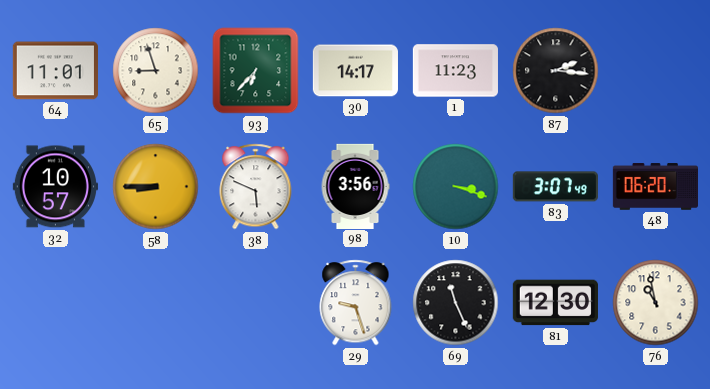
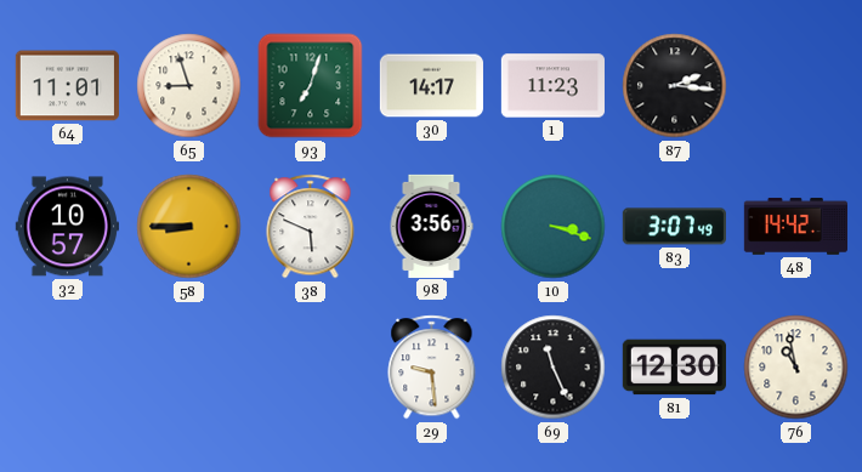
93: 6:37 -> 7:03
48: 06:20 -> 14:42
29: 9:27 -> 9:29
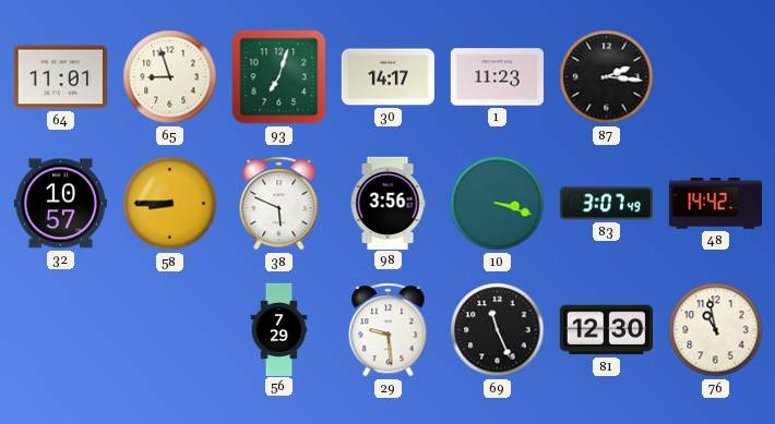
56: none -> 7:29
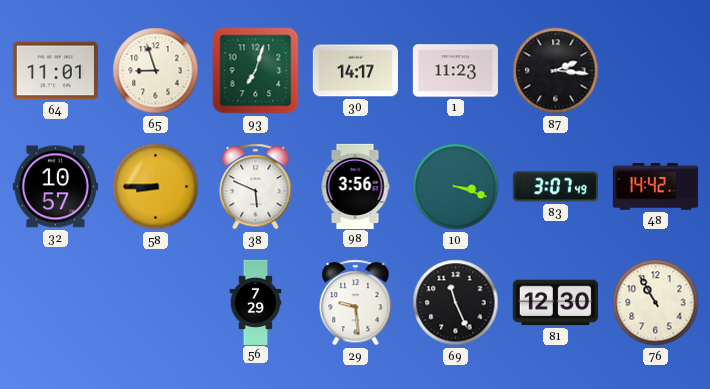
76: 10:58 -> 10:55
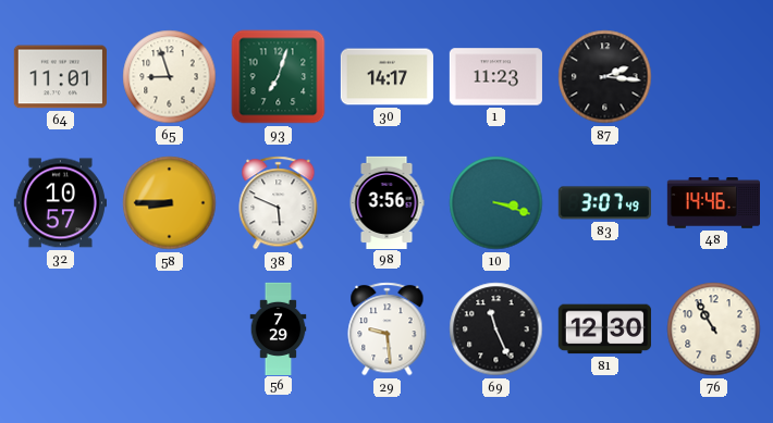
48: 14:42 -> 14:46
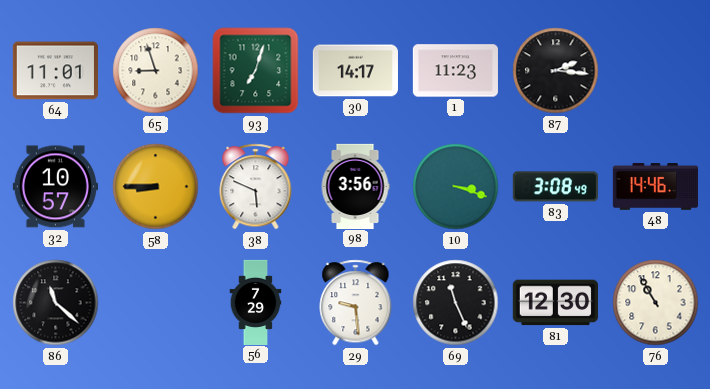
83: 3:07 -> 3:08
86: none -> 11:22
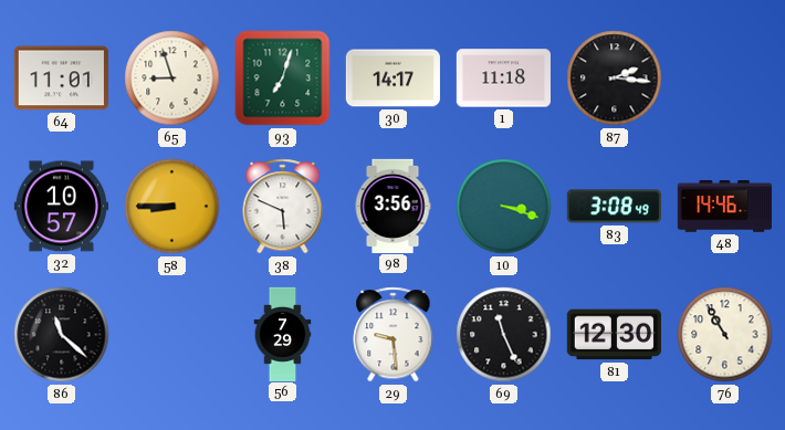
1: 11:23 -> 11:18
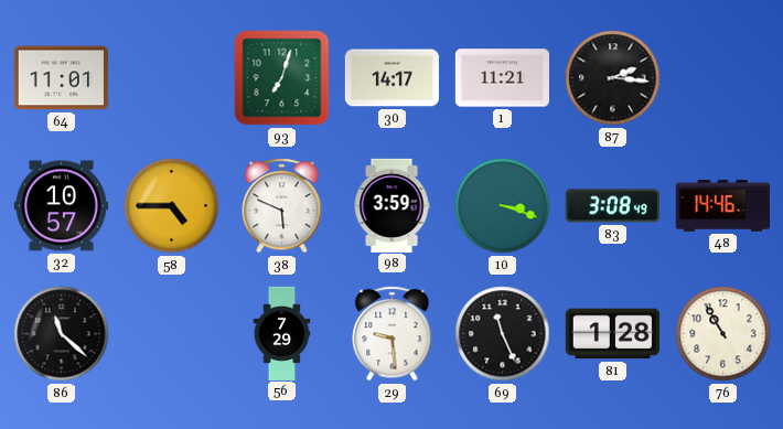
65: 8:57 -> none
1: 11:18 -> 11:21
58: 8:45 -> 4:45
98: 3:56 -> 3:59
81: 12:30 -> 1:28
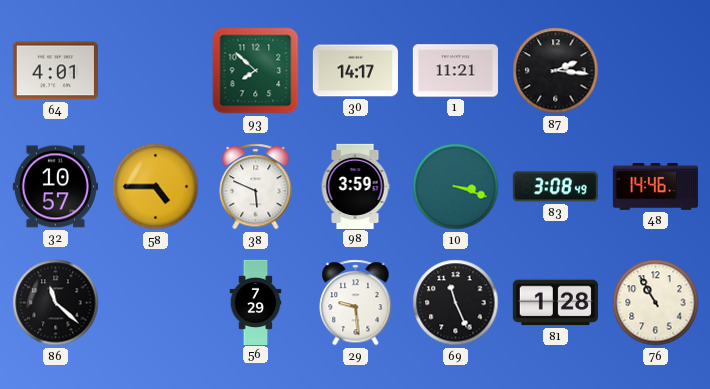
64: 11:01 -> 4:01
93: 7:03 -> 7:52
